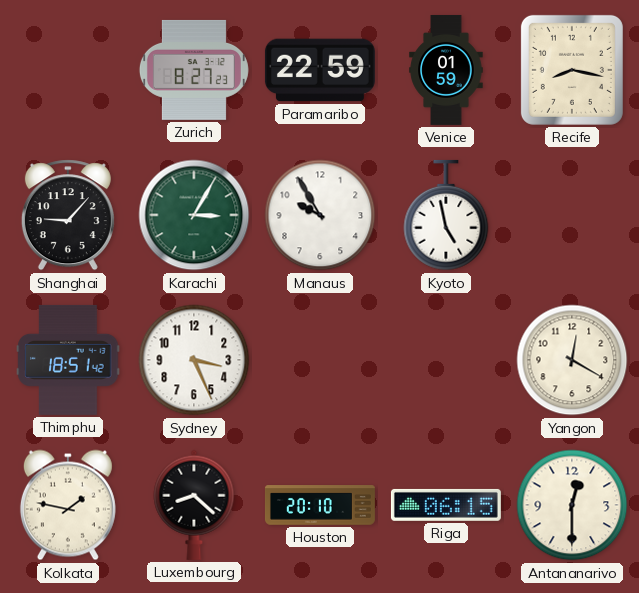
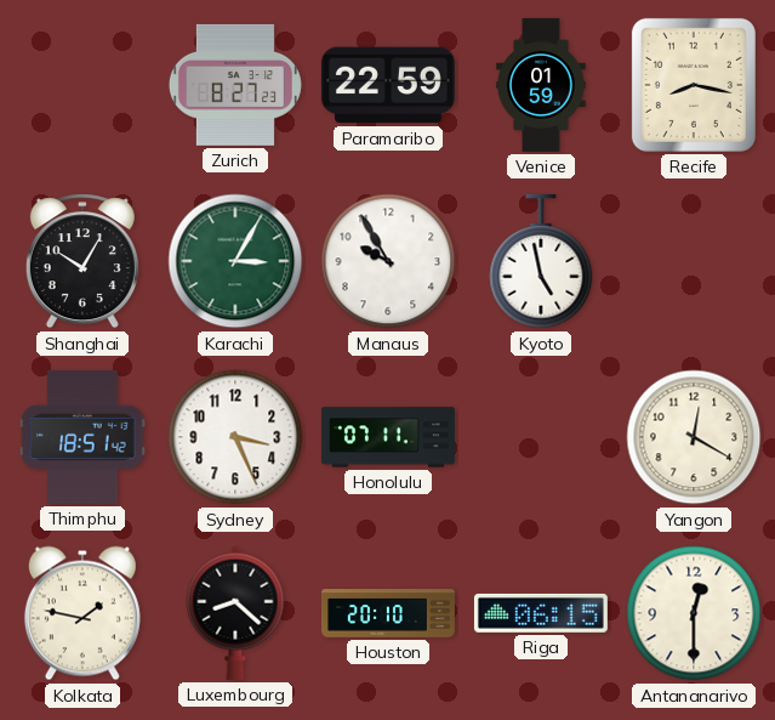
Shanghai: 9:07 -> 10:05
Honolulu: none -> 07:11
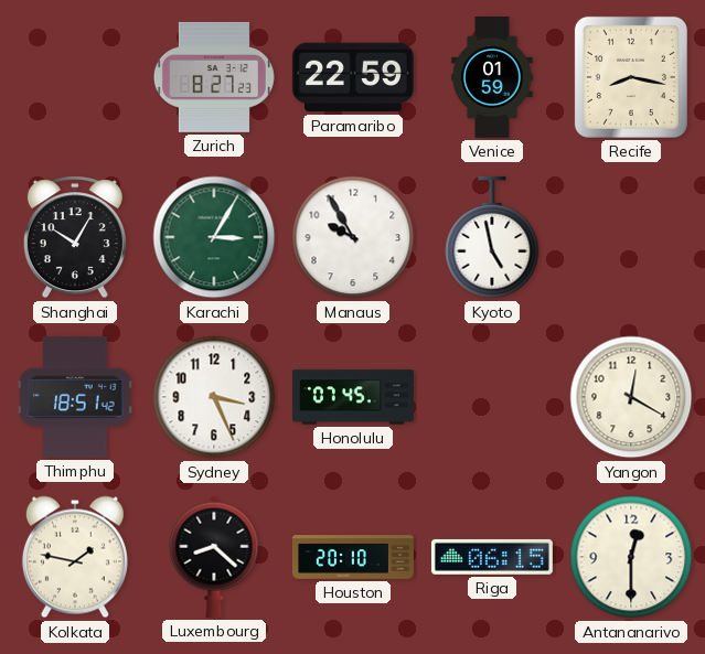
Honolulu: 07:11 -> 07:45
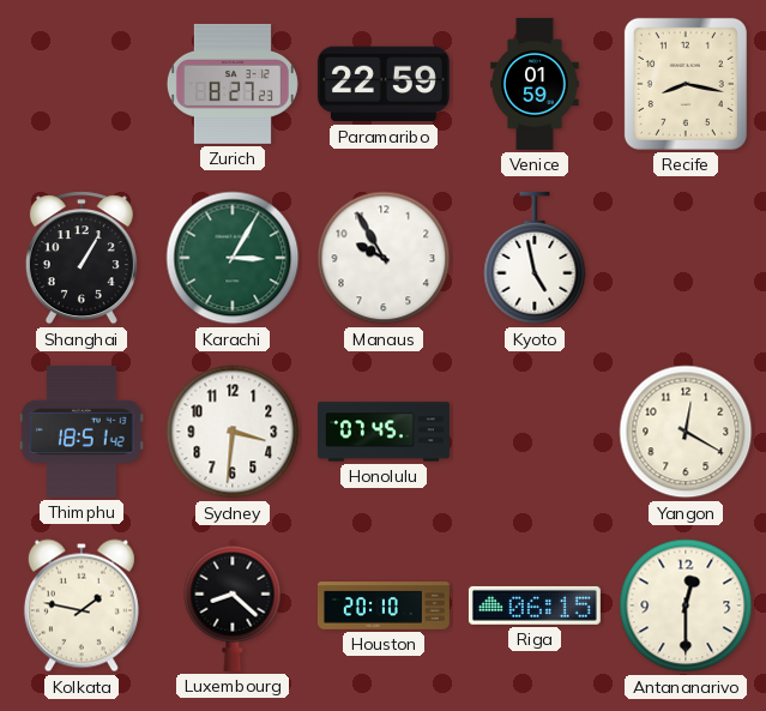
Shanghai: 10:05 -> 1:05
Sydney: 3:26 -> 3:31
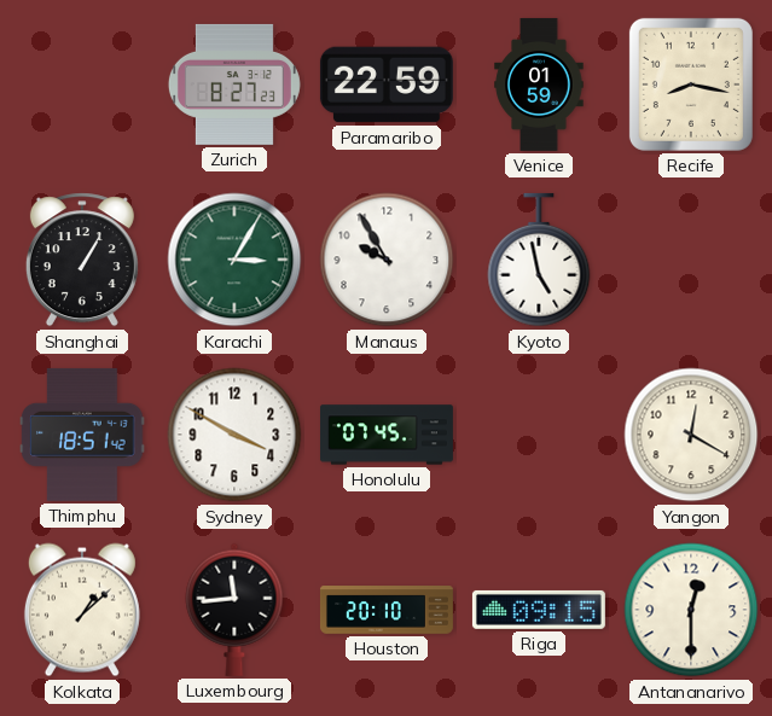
Sydney: 3:31 -> 3:50
Kolkata: 1:47 -> 1:08
Luxembourg: 8:22 -> 11:44
Riga: 06:15 -> 09:15
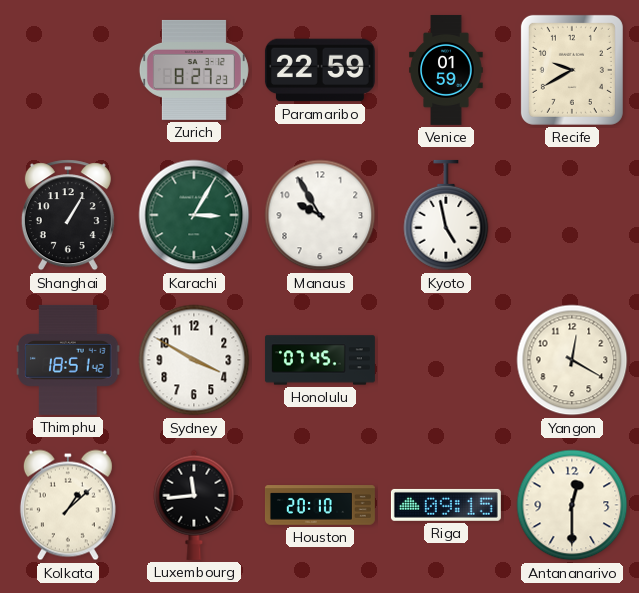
Recife: 8:17 -> 9:40
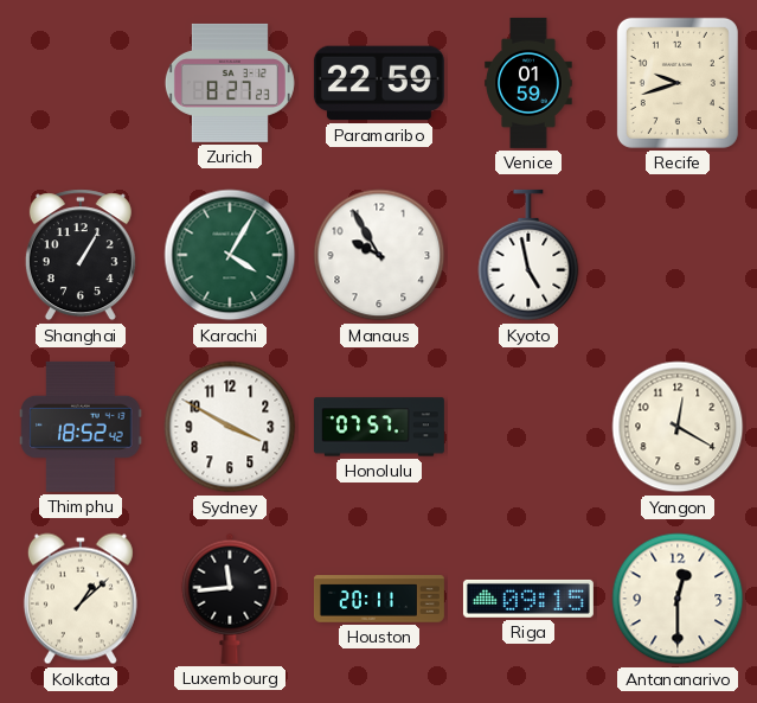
Recife: 9:40 -> 9:42
Karachi: 3:05 -> 4:05
Thimphu: 18:51 -> 18:52
Honolulu: 07:45 -> 07:57
Houston: 20:10 -> 20:11
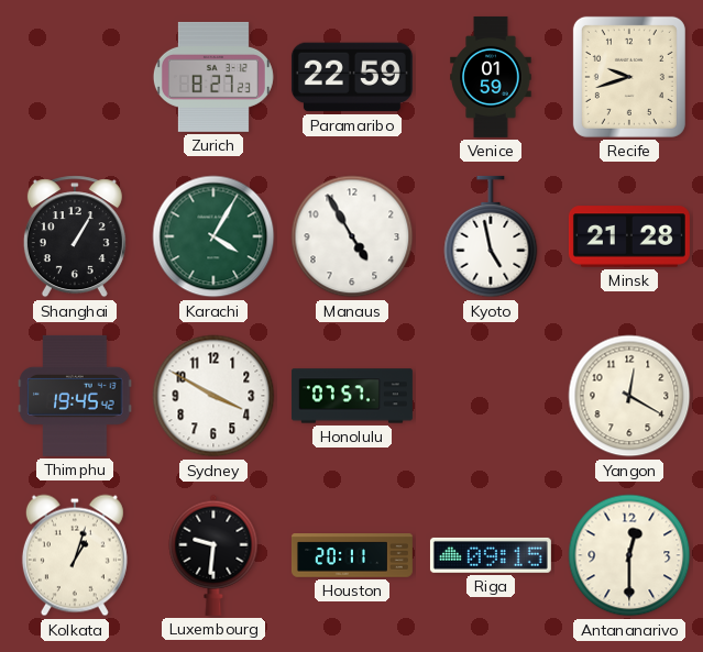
Manaus: 9:55 -> 4:55
Minsk: none -> 21:28
Thimphu: 18:52 -> 19:45
Kolkata: 1:08 -> 1:03
Luxembourg: 11:44 -> 9:31
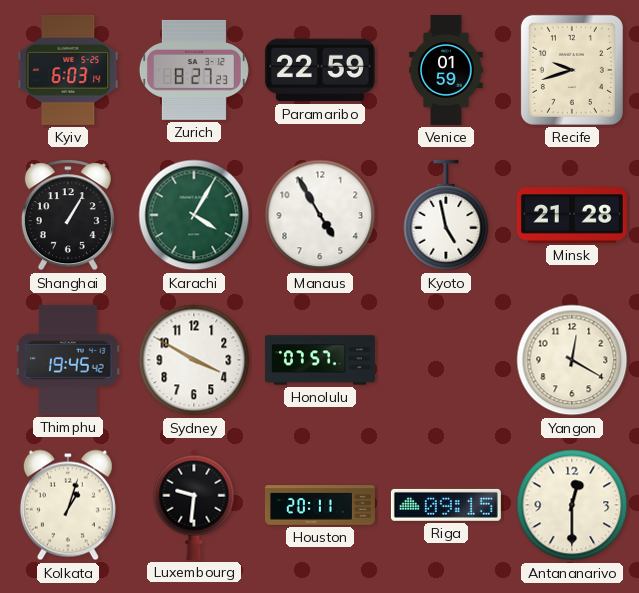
Kyiv: none -> 6:03
